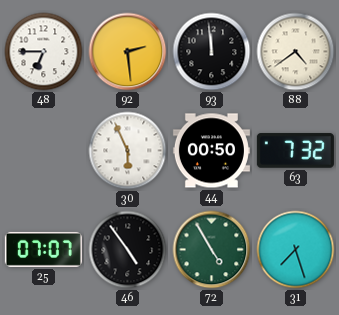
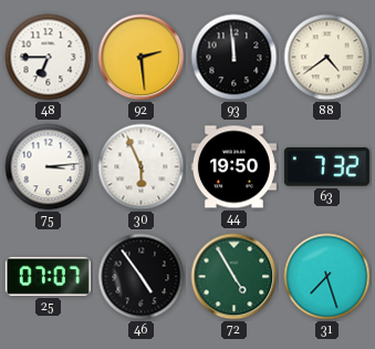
75: none -> 3:14
44: 00:50 -> 19:50
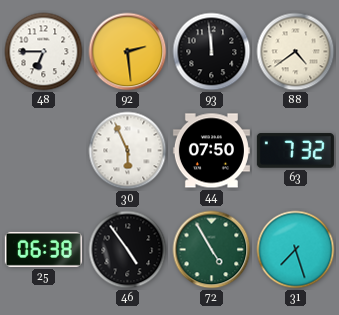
75: 3:14 -> none
44: 19:50 -> 07:50
25: 07:07 -> 06:38
